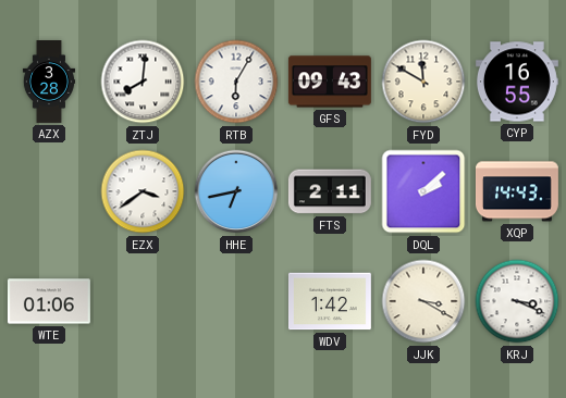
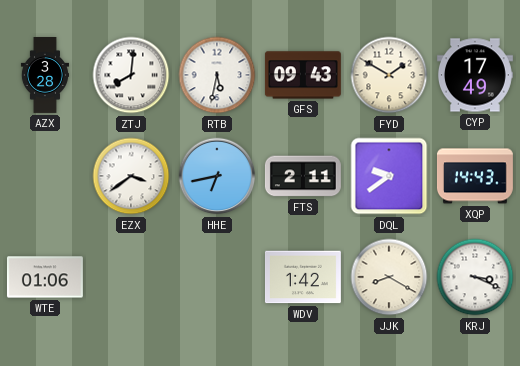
RTB: 6:05 -> 5:32
FYD: 11:50 -> 1:50
CYP: 16:55 -> 17:49
DQL: 2:08 -> 9:39
JJK: 3:20 -> 8:20
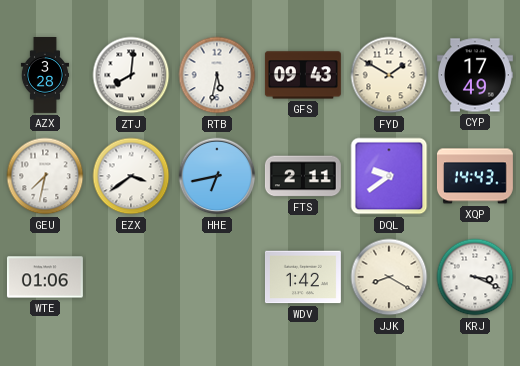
GEU: none -> 7:32
